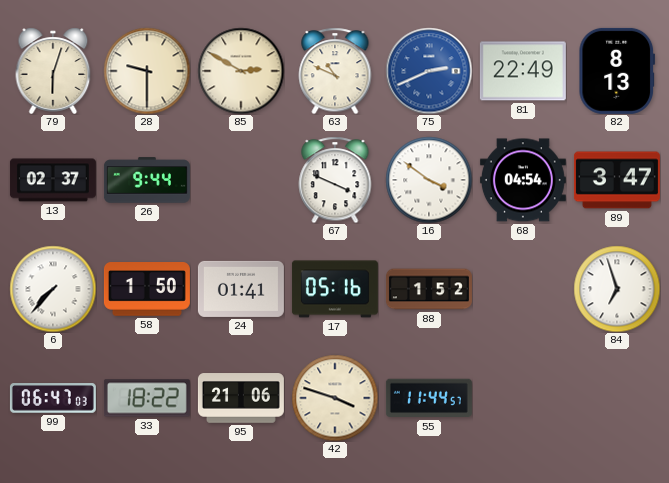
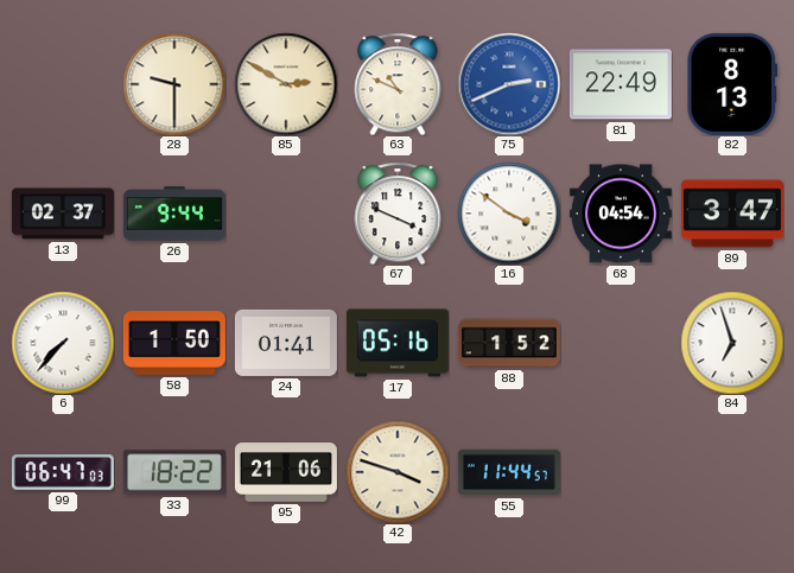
79: 6:03 -> none
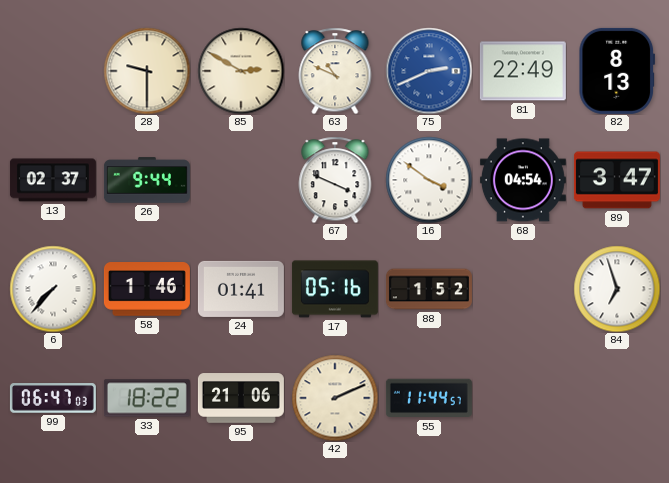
58: 1:50 -> 1:46
42: 3:48 -> 2:11
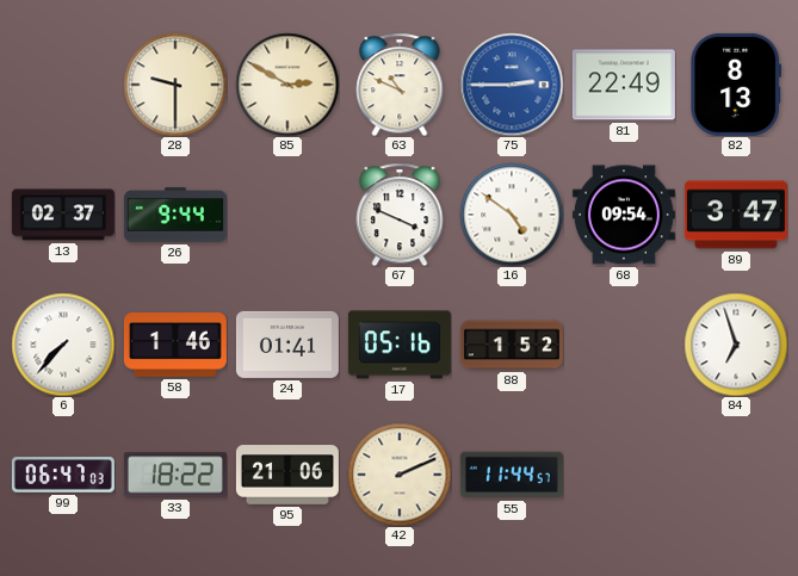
75: 2:41 -> 2:45
16: 3:51 -> 4:51
68: 04:54 -> 09:54
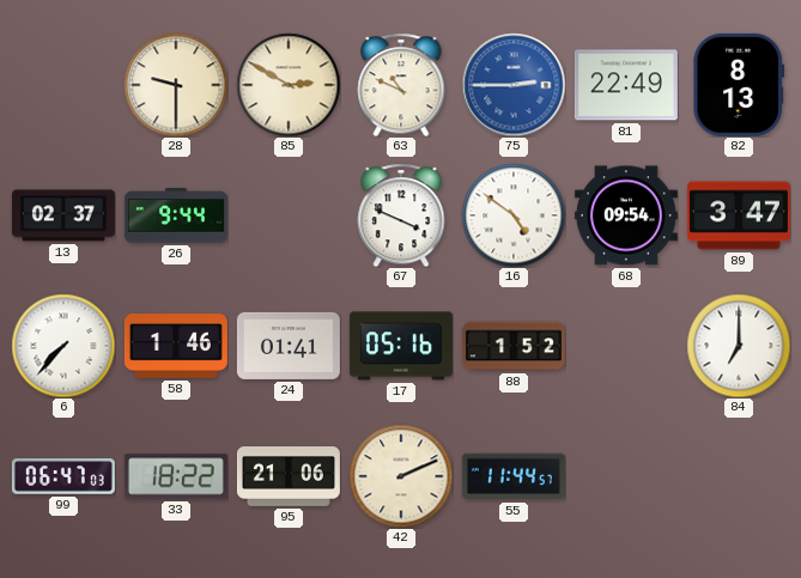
84: 6:57 -> 7:00
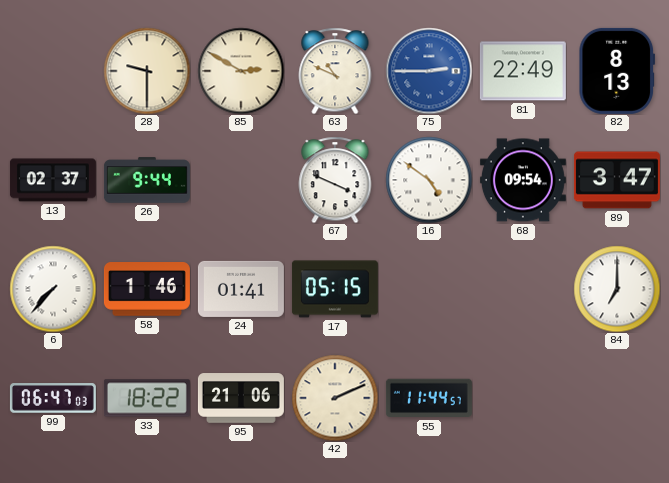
17: 05:16 -> 05:15
88: 1:52 -> none
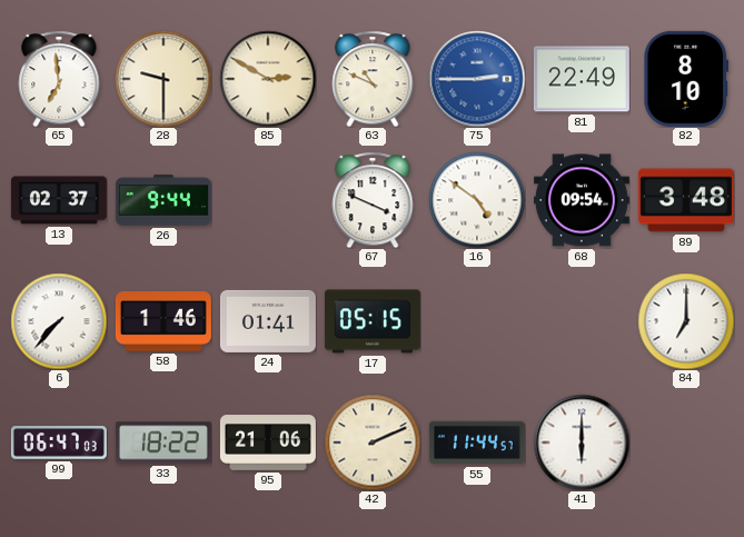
65: none -> 6:59
82: 8:13 -> 8:10
89: 3:47 -> 3:48
41: none -> 6:00
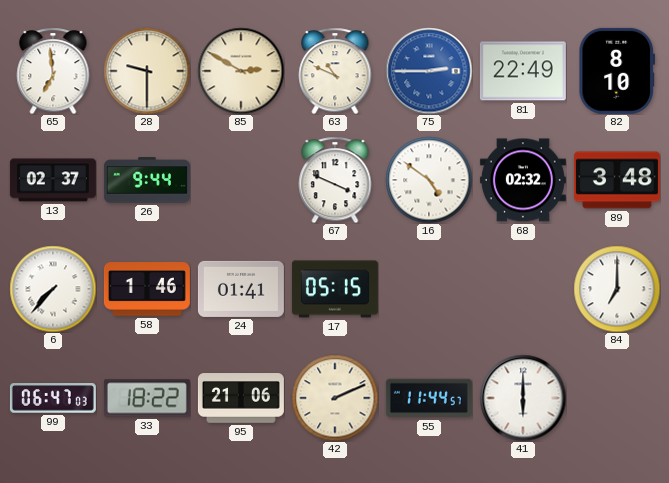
68: 09:54 -> 02:32
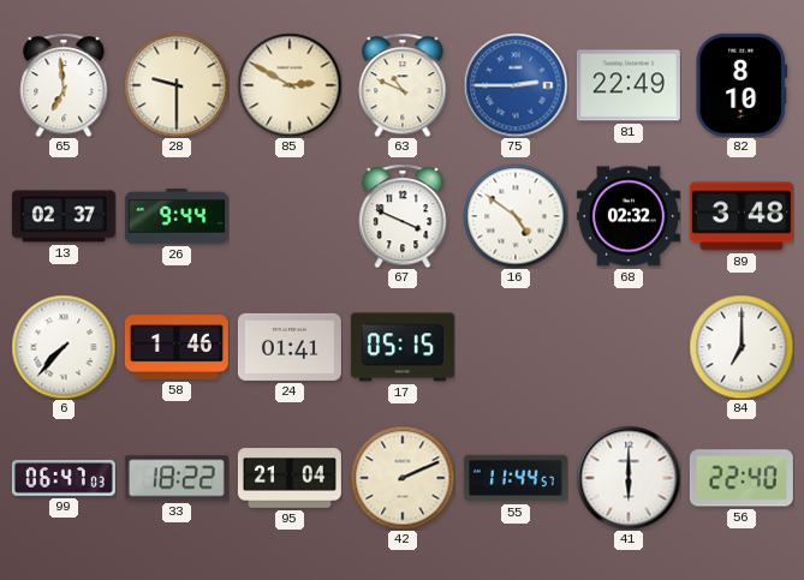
95: 21:06 -> 21:04
56: none -> 22:40
